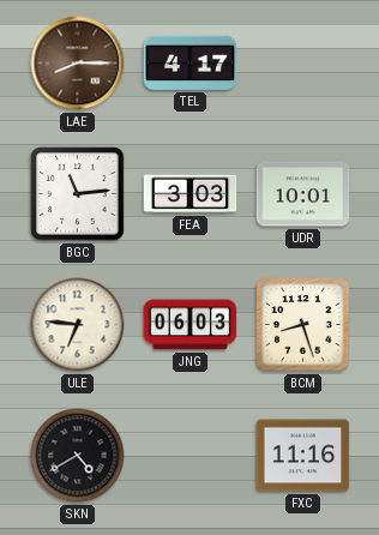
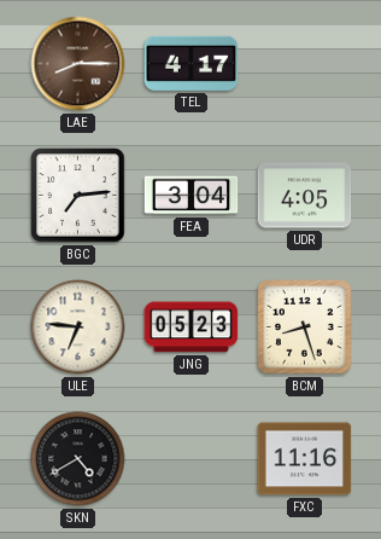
BGC: 11:14 -> 7:14
FEA: 3:03 -> 3:04
UDR: 10:01 -> 4:05
JNG: 06:03 -> 05:23
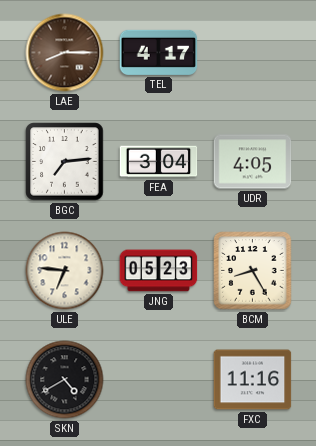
BCM: 8:27 -> 8:25
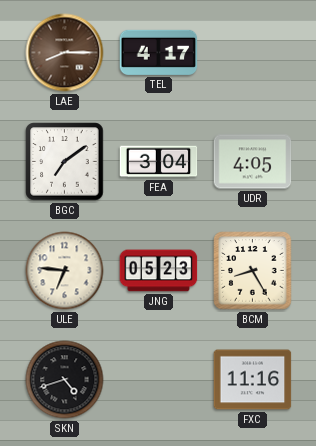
BGC: 7:14 -> 7:09
SKN: 4:40 -> 4:42
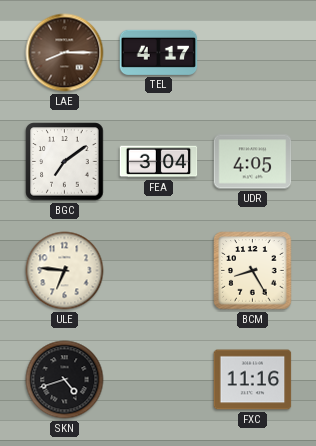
JNG: 05:23 -> none
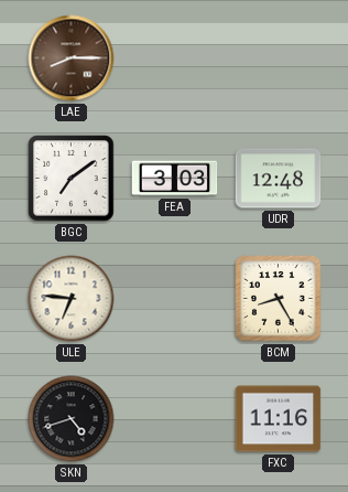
TEL: 4:17 -> none
FEA: 3:04 -> 3:03
UDR: 4:05 -> 12:48
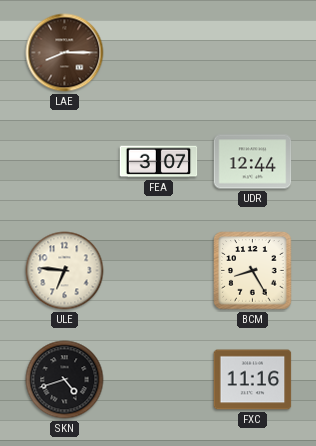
BGC: 7:09 -> none
FEA: 3:03 -> 3:07
UDR: 12:48 -> 12:44
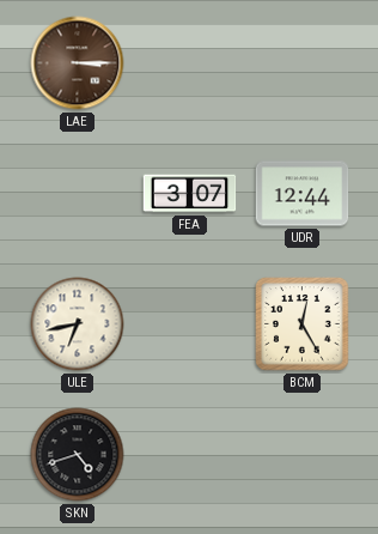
LAE: 8:15 -> 3:15
ULE: 6:46 -> 6:43
BCM: 8:25 -> 12:25
FXC: 11:16 -> none
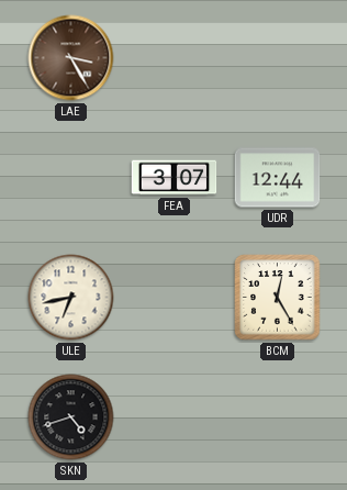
LAE: 3:15 -> 3:25
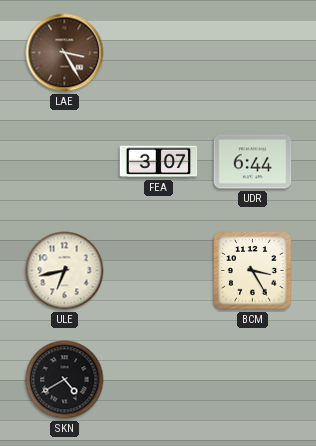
UDR: 12:44 -> 6:44
BCM: 12:25 -> 3:25
SKN: 4:42 -> 4:40
